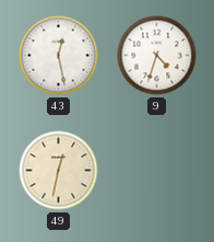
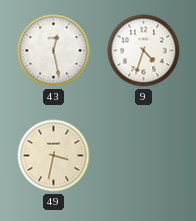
49: 12:32 -> 3:32
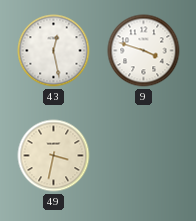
9: 4:33 -> 3:48
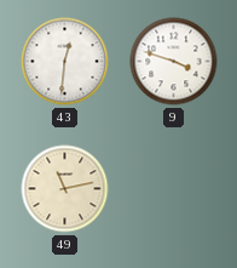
43: 12:28 -> 12:31
49: 3:32 -> 11:13
